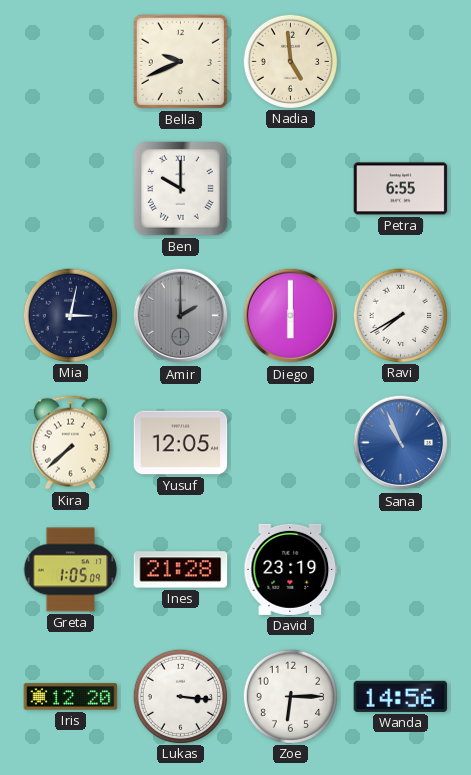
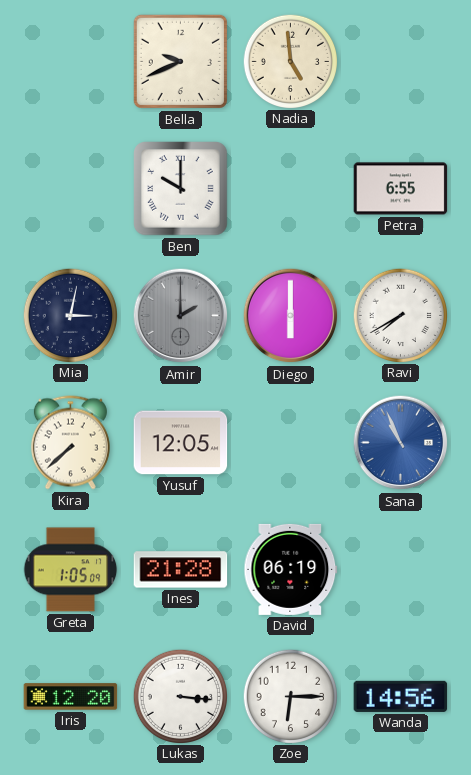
David: 23:19 -> 06:19
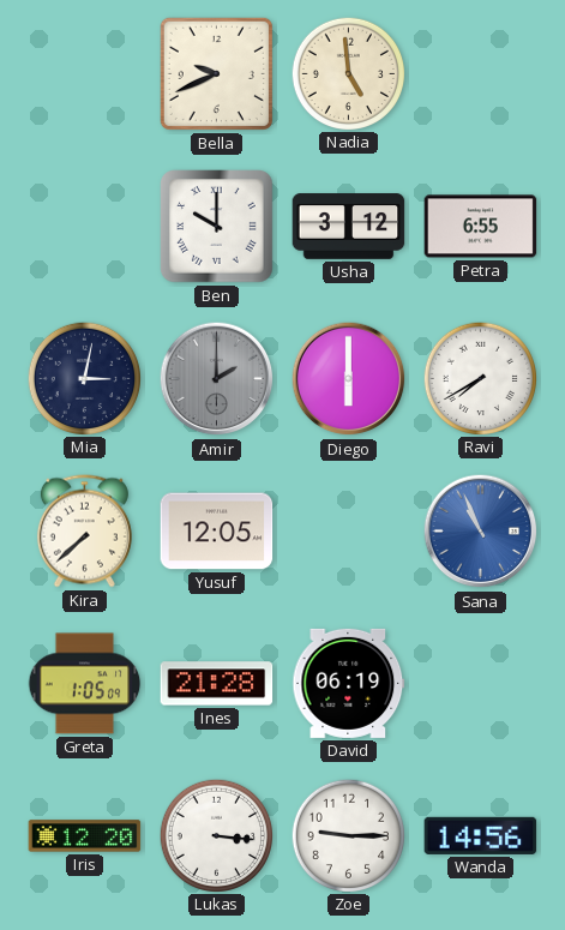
Usha: none -> 3:12
Zoe: 6:15 -> 9:15
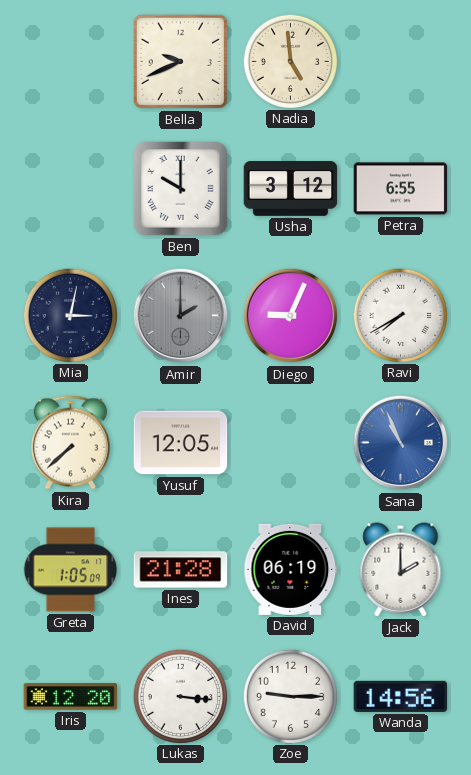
Diego: 6:00 -> 9:04
Jack: none -> 2:00
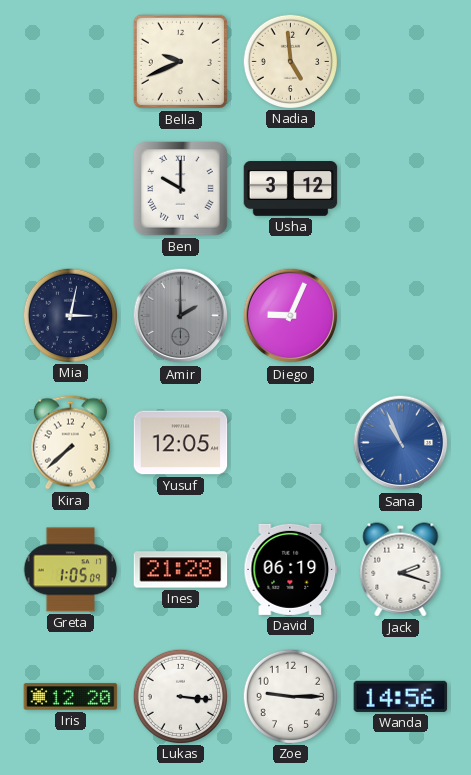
Petra: 6:55 -> none
Ravi: 7:40 -> none
Jack: 2:00 -> 2:18
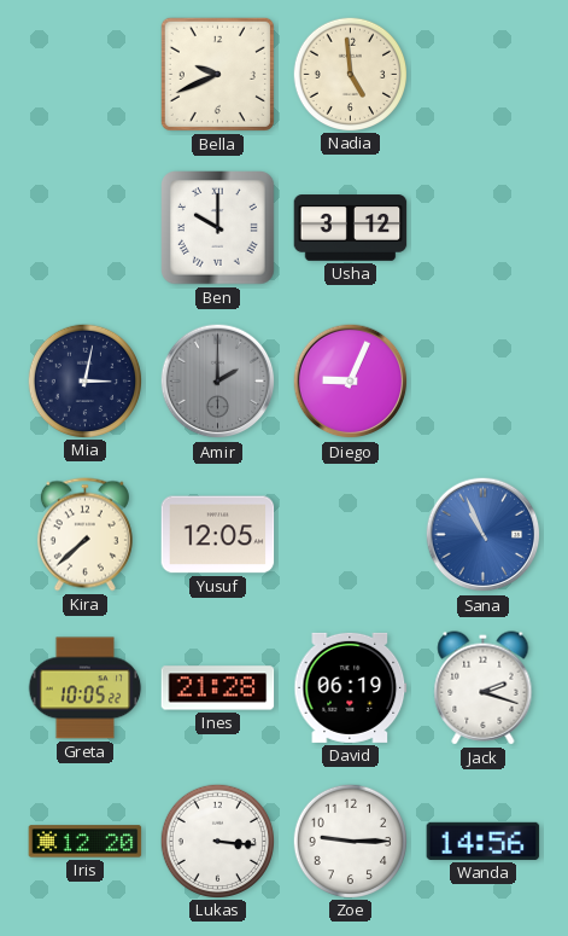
Greta: 1:05 -> 10:05
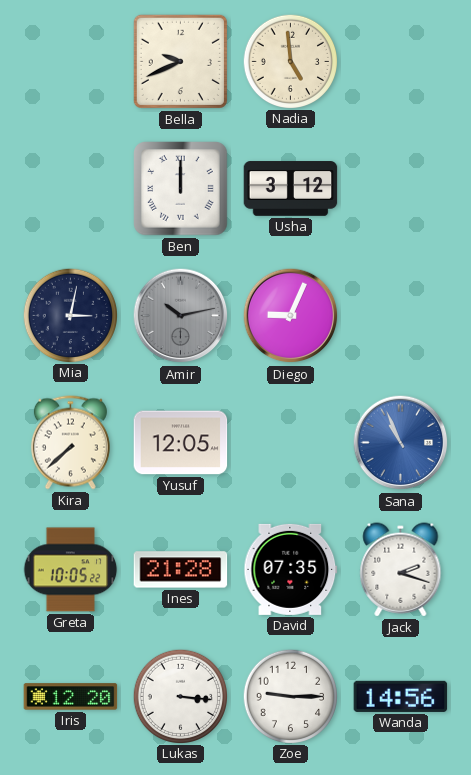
Ben: 10:00 -> 12:00
Amir: 2:00 -> 10:13
David: 06:19 -> 07:35
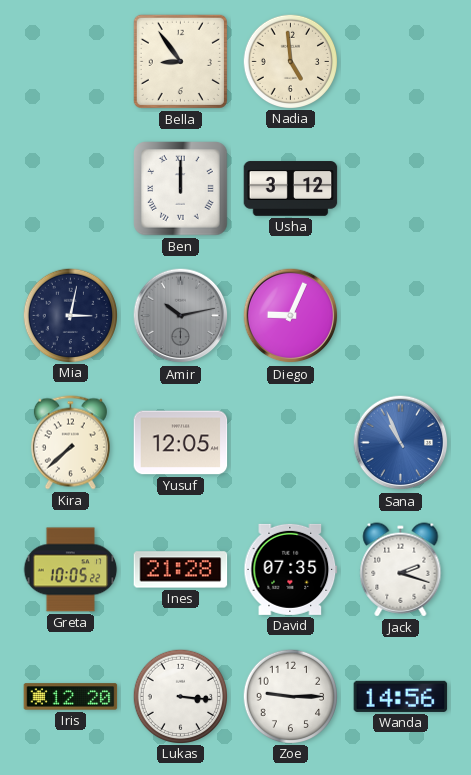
Bella: 9:41 -> 8:54
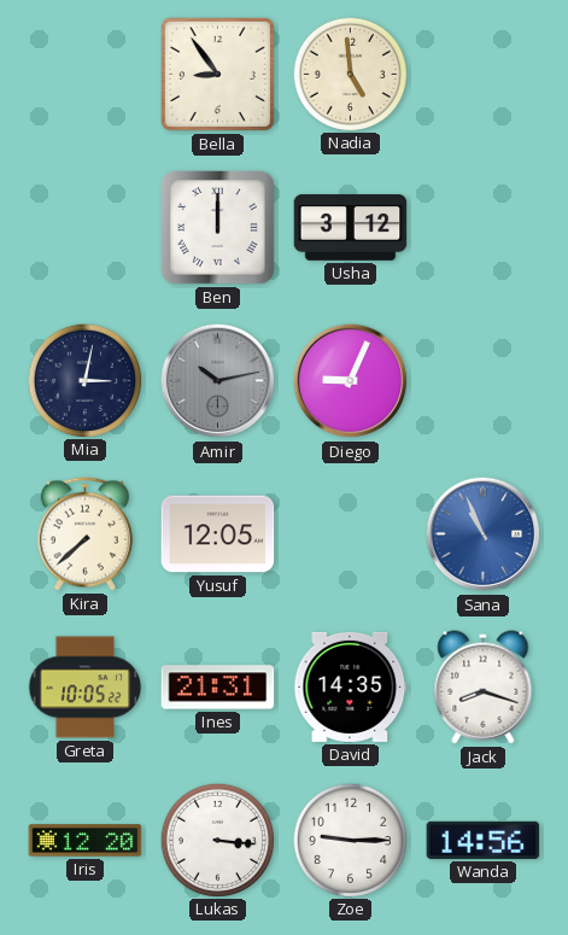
Ines: 21:28 -> 21:31
David: 07:35 -> 14:35
Jack: 2:18 -> 8:18
